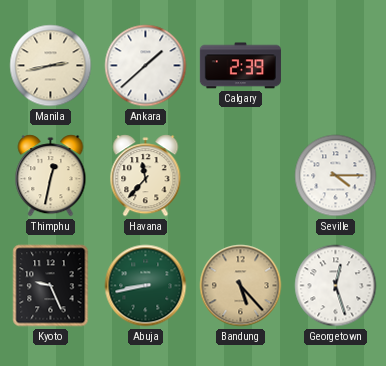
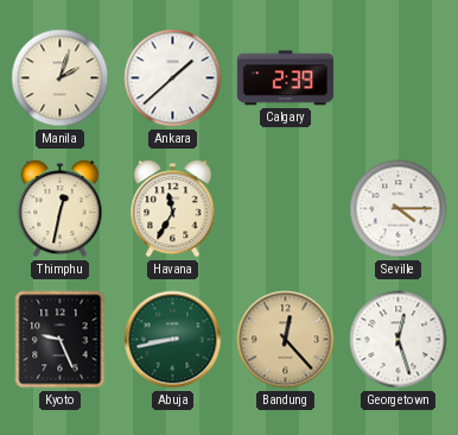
Manila: 2:43 -> 2:03
Havana: 11:37 -> 11:35
Bandung: 5:23 -> 12:23
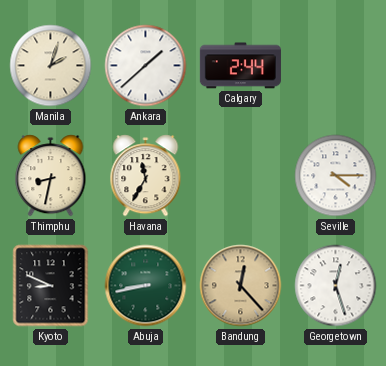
Calgary: 2:39 -> 2:44
Thimphu: 12:32 -> 8:32
Kyoto: 9:26 -> 8:49
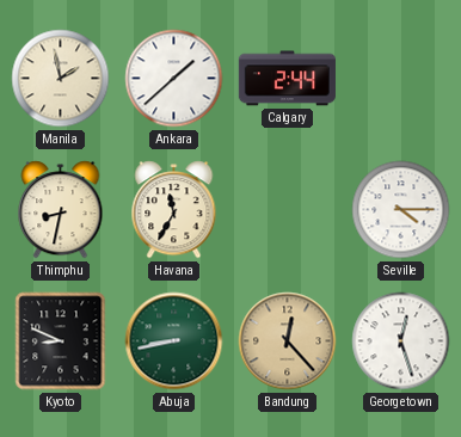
Manila: 2:03 -> 1:58
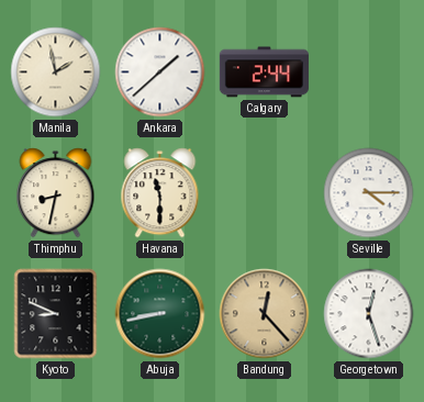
Havana: 11:35 -> 11:30
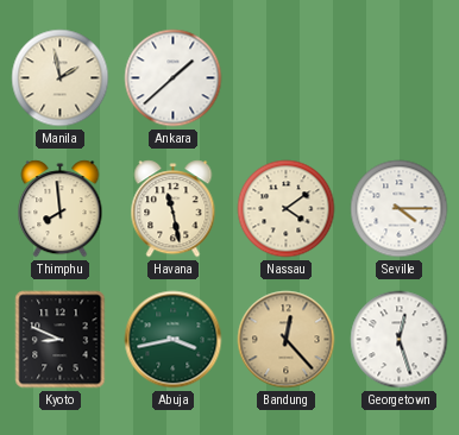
Calgary: 2:44 -> none
Thimphu: 8:32 -> 7:59
Havana: 11:30 -> 11:28
Nassau: none -> 4:09
Abuja: 8:43 -> 3:43
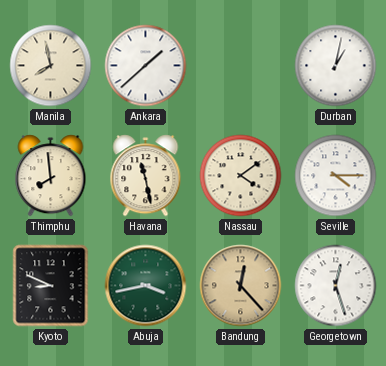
Manila: 1:58 -> 7:58
Durban: none -> 1:02
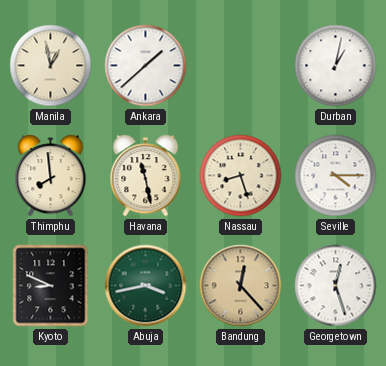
Manila: 7:58 -> 12:58
Nassau: 4:09 -> 8:27
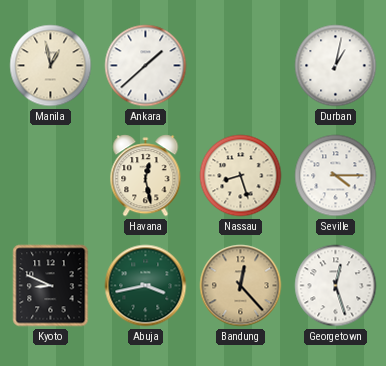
Thimphu: 7:59 -> none
Havana: 11:28 -> 12:28
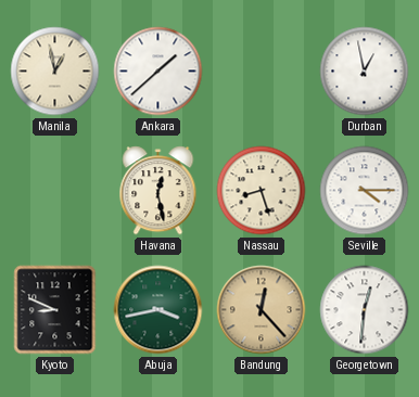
Durban: 1:02 -> 12:58
Georgetown: 12:27 -> 12:31
